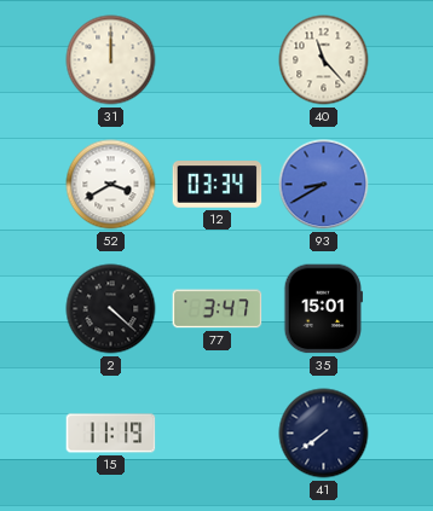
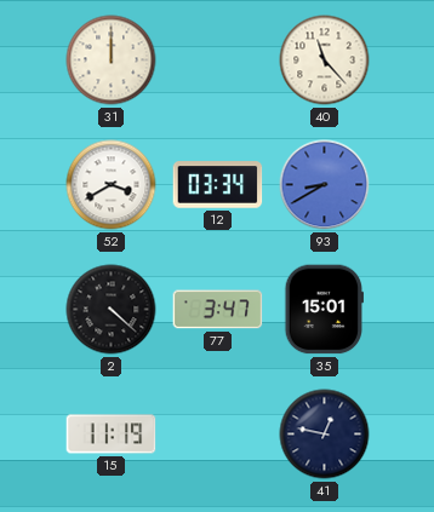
41: 7:39 -> 12:47
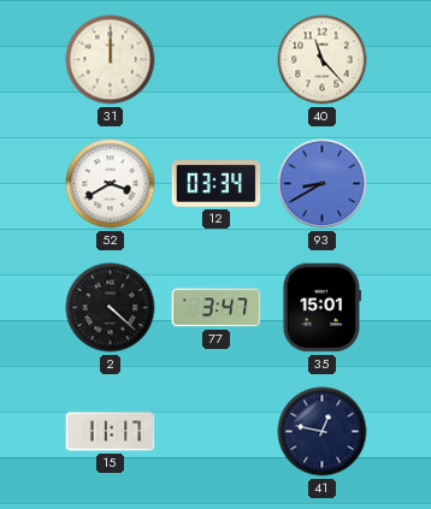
15: 11:19 -> 11:17
